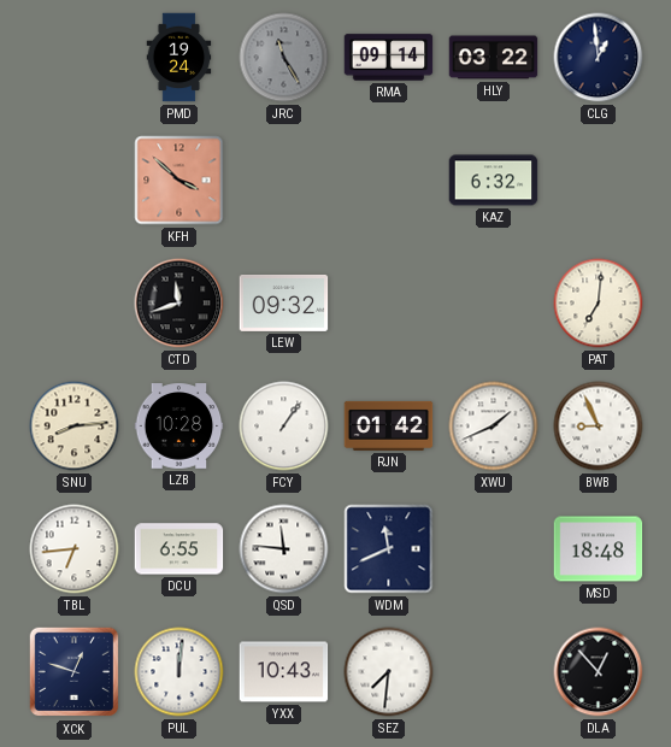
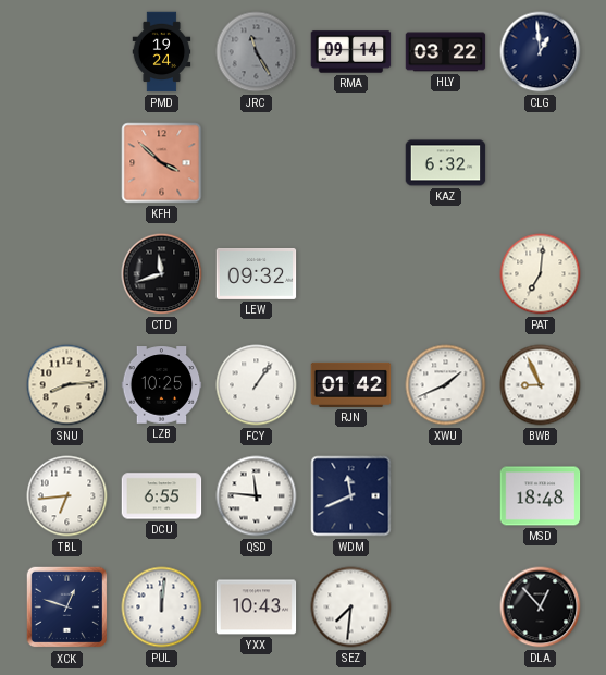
LZB: 10:28 -> 10:25
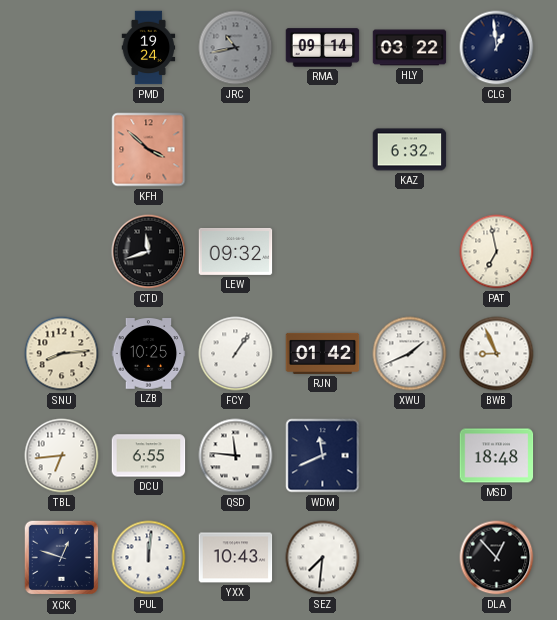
JRC: 11:25 -> 10:43
PAT: 7:01 -> 6:58
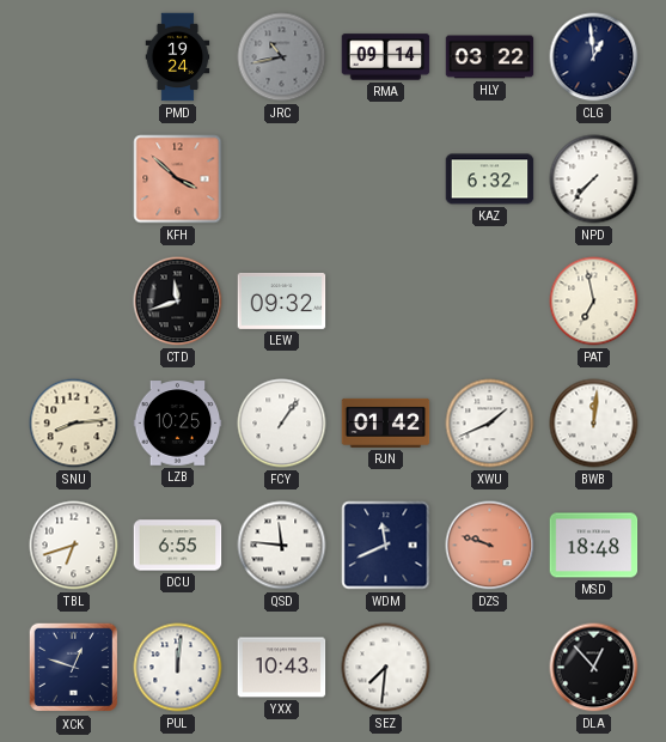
NPD: none -> 7:37
BWB: 8:56 -> 12:01
TBL: 6:44 -> 6:42
DZS: none -> 9:48
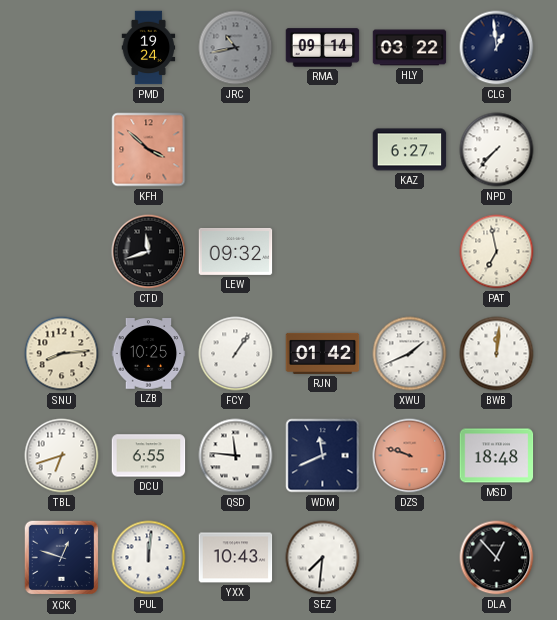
KAZ: 6:32 -> 6:27
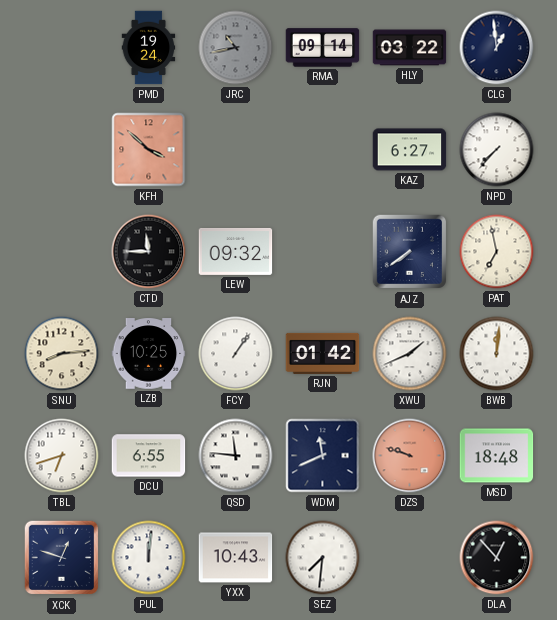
CTD: 11:42 -> 11:45
AJZ: none -> 7:39
